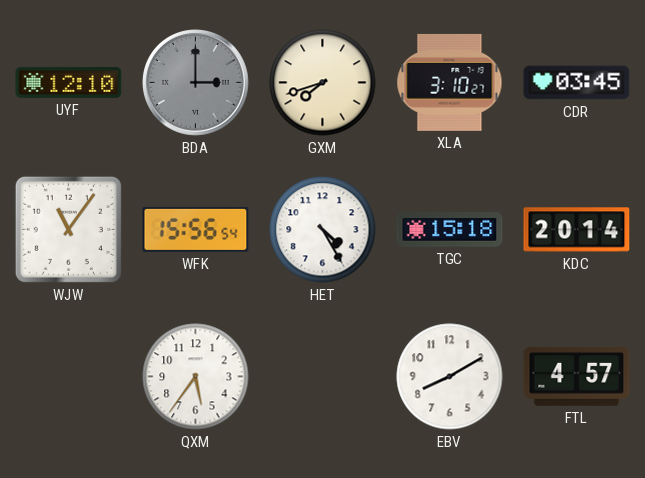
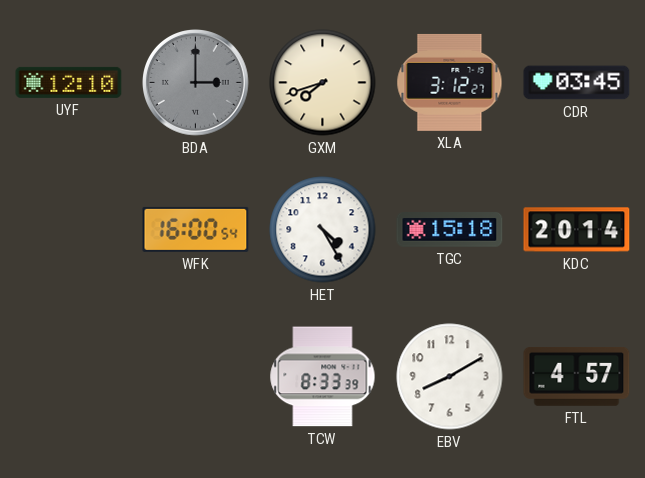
XLA: 3:10 -> 3:12
WJW: 11:06 -> none
WFK: 15:56 -> 16:00
QXM: 5:36 -> none
TCW: none -> 8:33
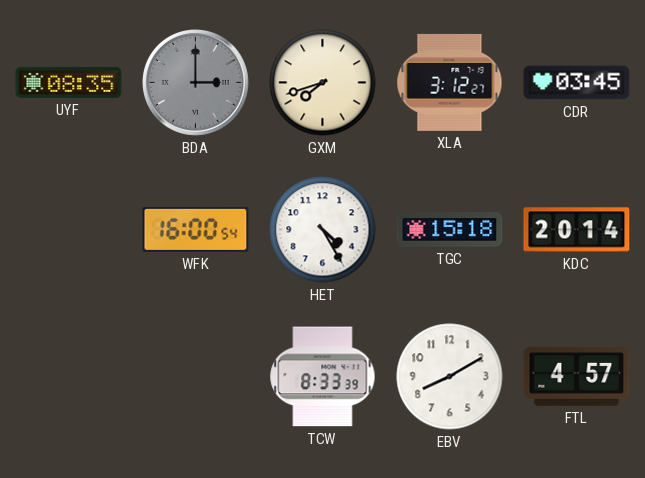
UYF: 12:10 -> 08:35
